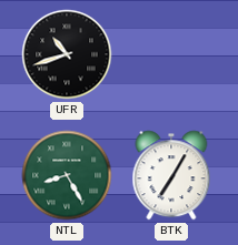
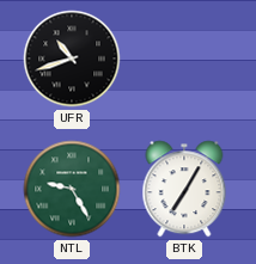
NTL: 8:25 -> 9:25
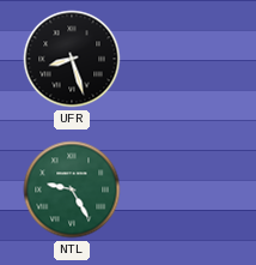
UFR: 10:42 -> 8:27
BTK: 7:05 -> none
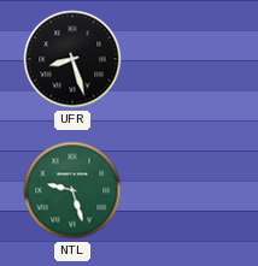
NTL: 9:25 -> 9:27
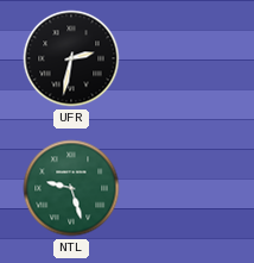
UFR: 8:27 -> 2:32
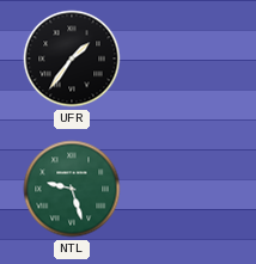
UFR: 2:32 -> 1:36
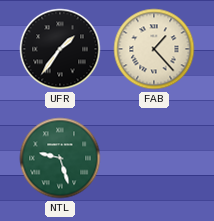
FAB: none -> 1:23
